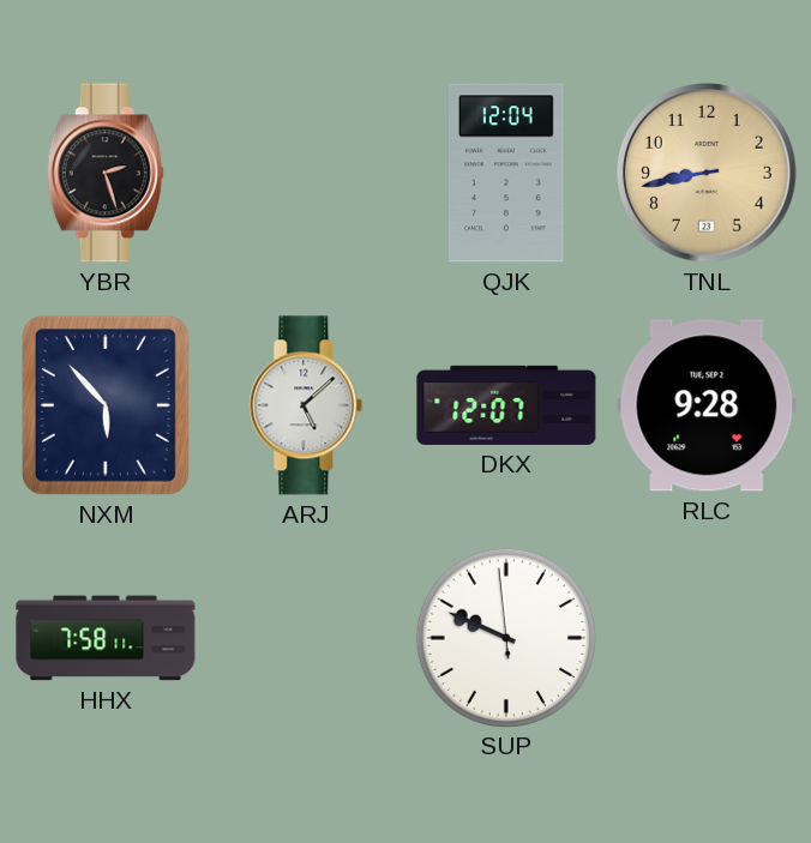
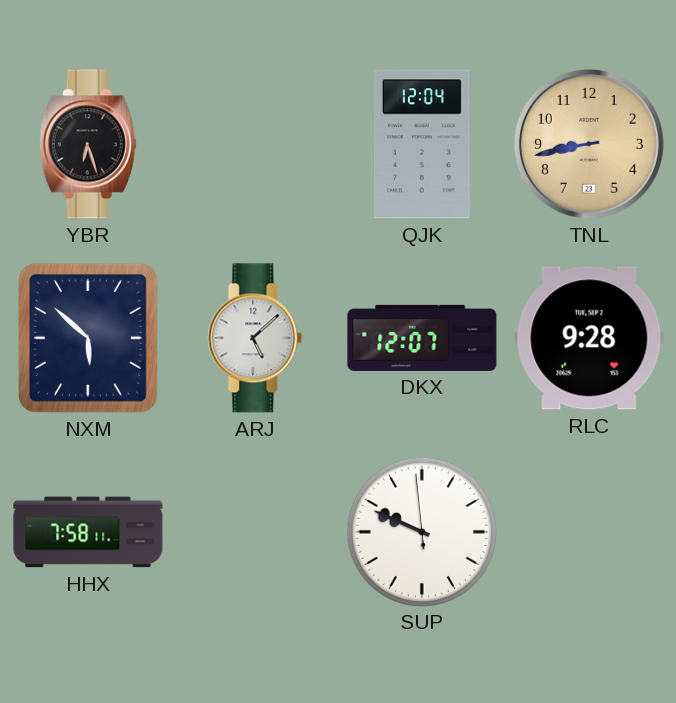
YBR: 2:27 -> 6:27
NXM: 5:53 -> 5:52
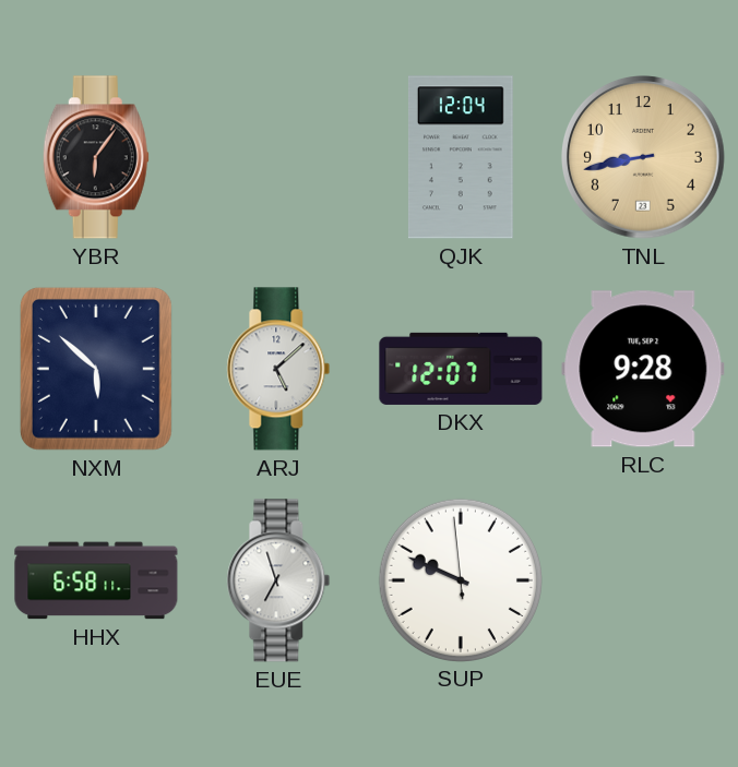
YBR: 6:27 -> 6:06
HHX: 7:58 -> 6:58
EUE: none -> 6:57
